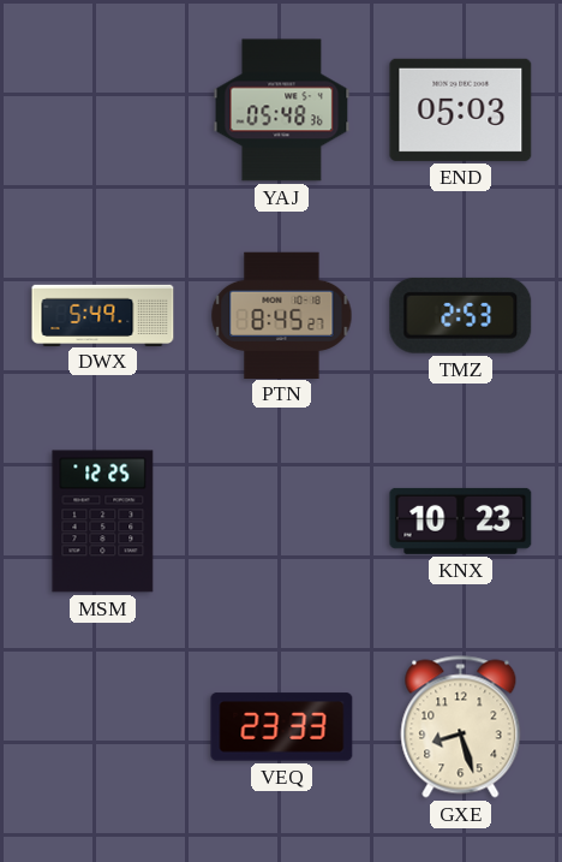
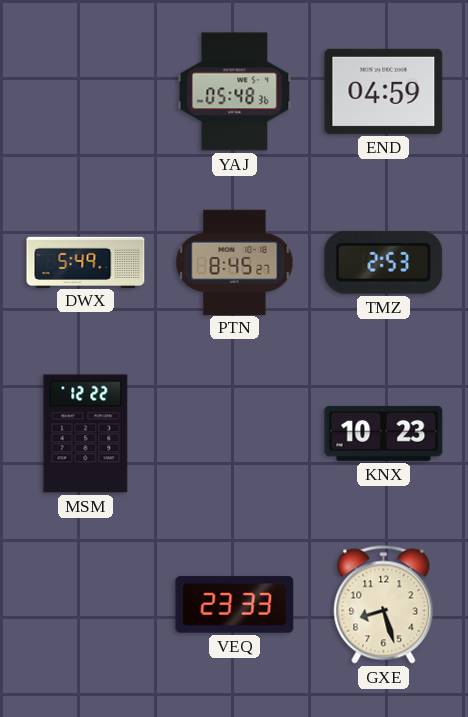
END: 05:03 -> 04:59
MSM: 12:25 -> 12:22
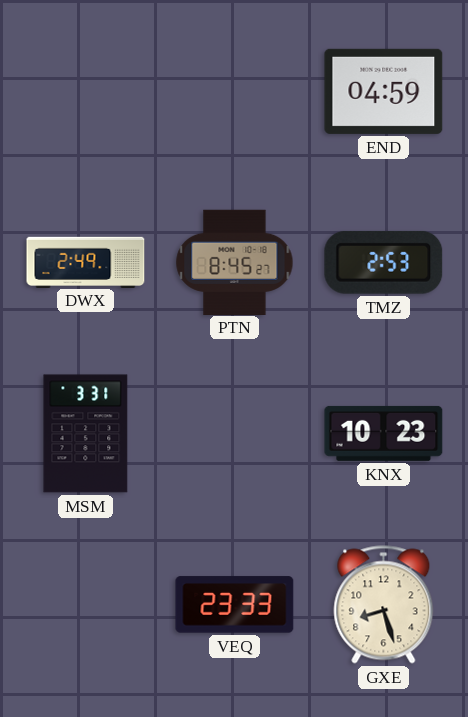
YAJ: 05:48 -> none
DWX: 5:49 -> 2:49
MSM: 12:22 -> 3:31
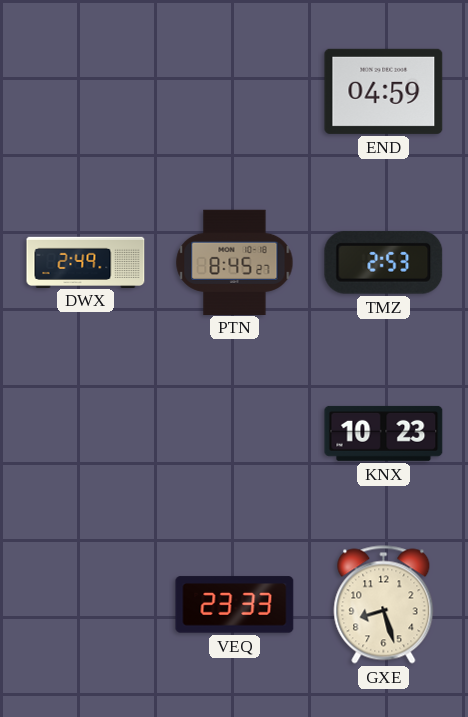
MSM: 3:31 -> none
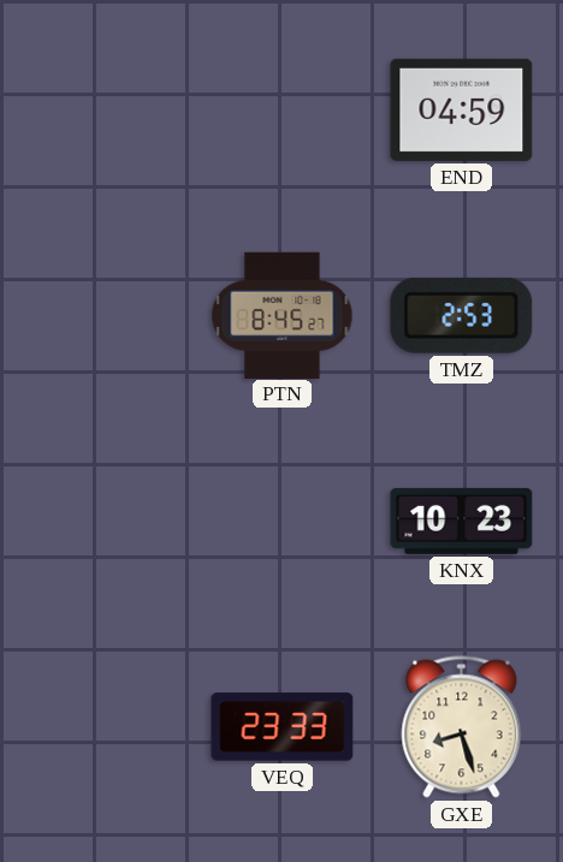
DWX: 2:49 -> none
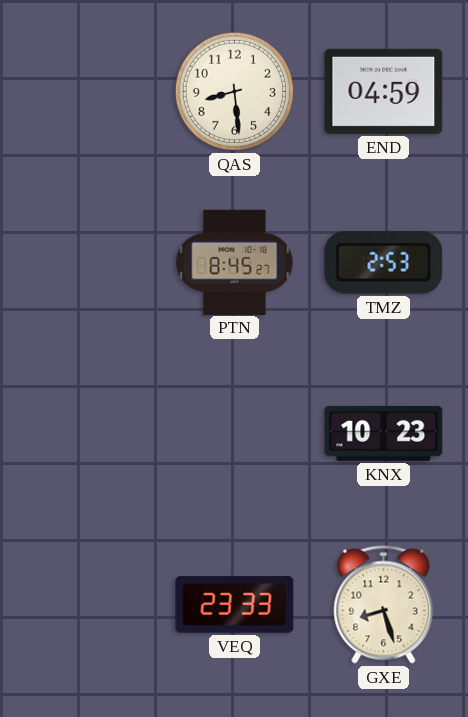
QAS: none -> 8:29
